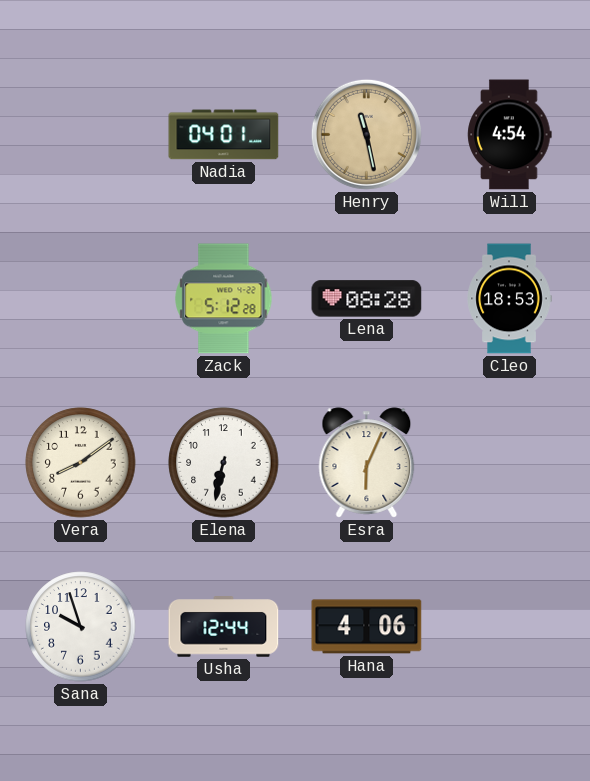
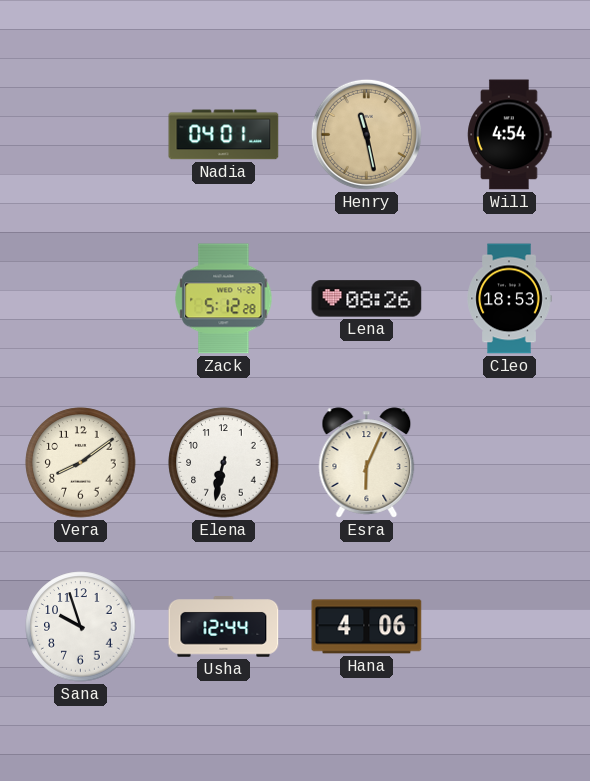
Lena: 08:28 -> 08:26
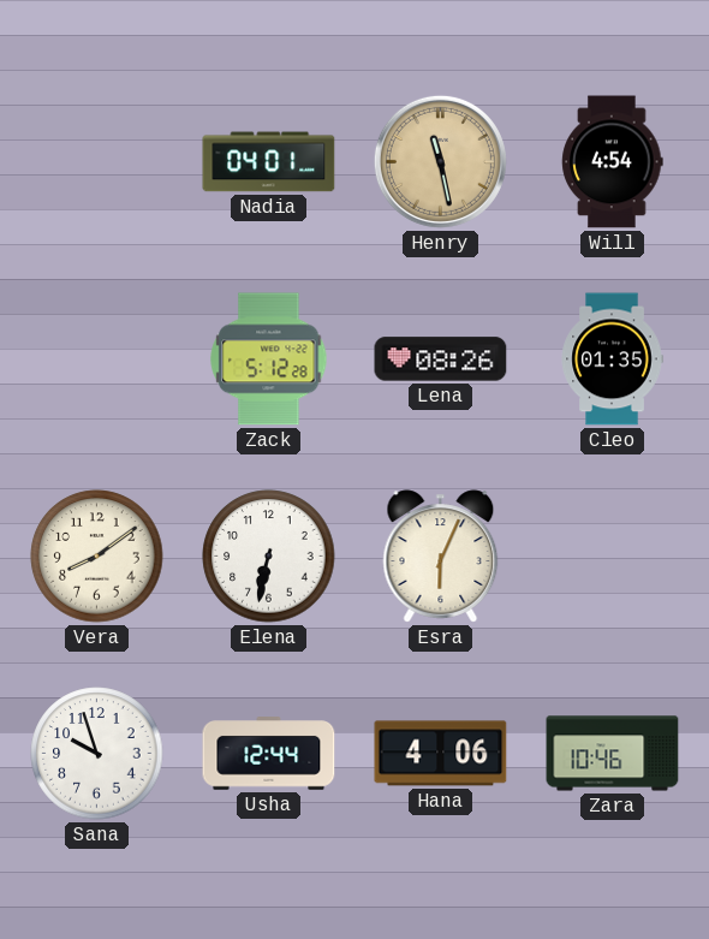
Cleo: 18:53 -> 01:35
Zara: none -> 10:46
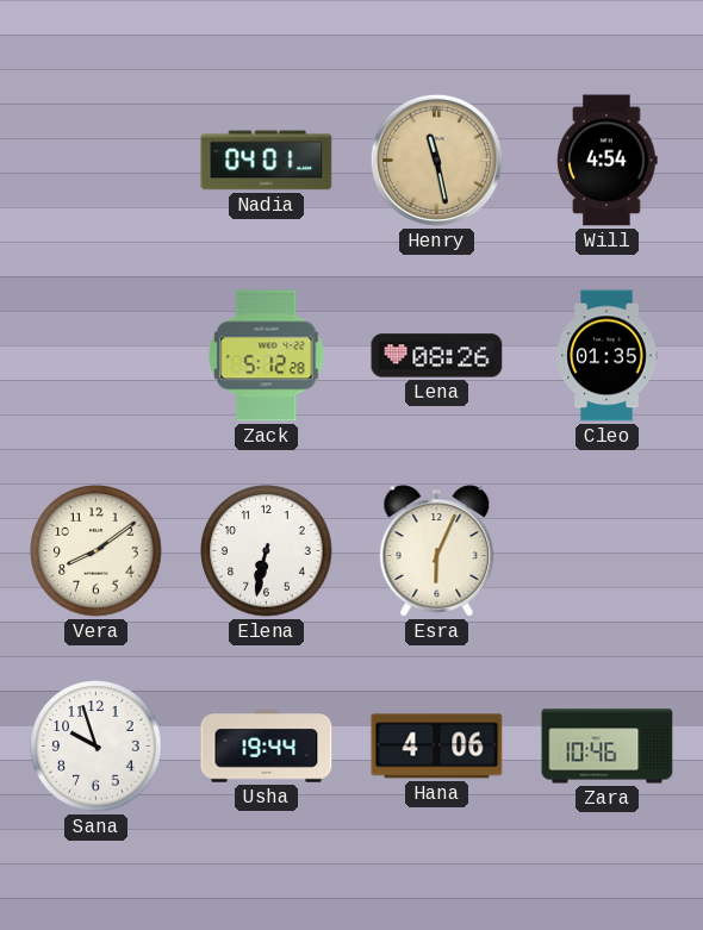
Usha: 12:44 -> 19:44
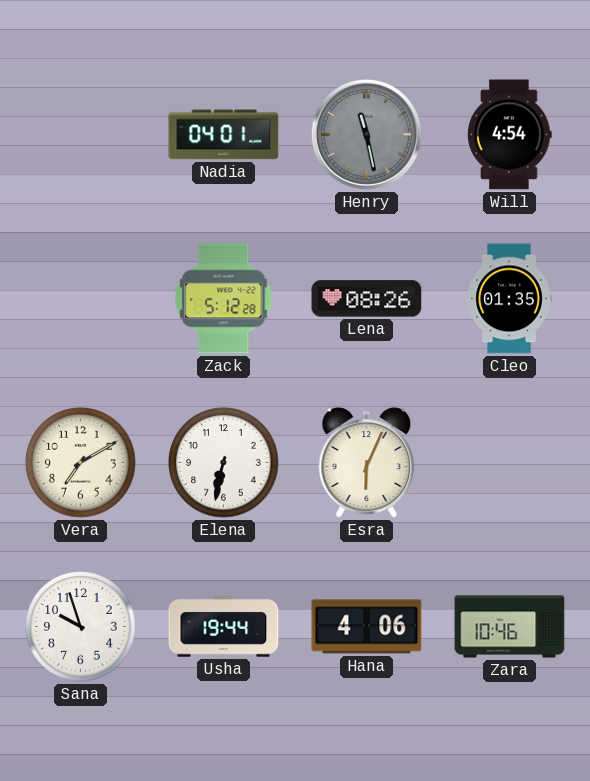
Henry dial: champagne -> grey
Vera: 8:09 -> 7:10
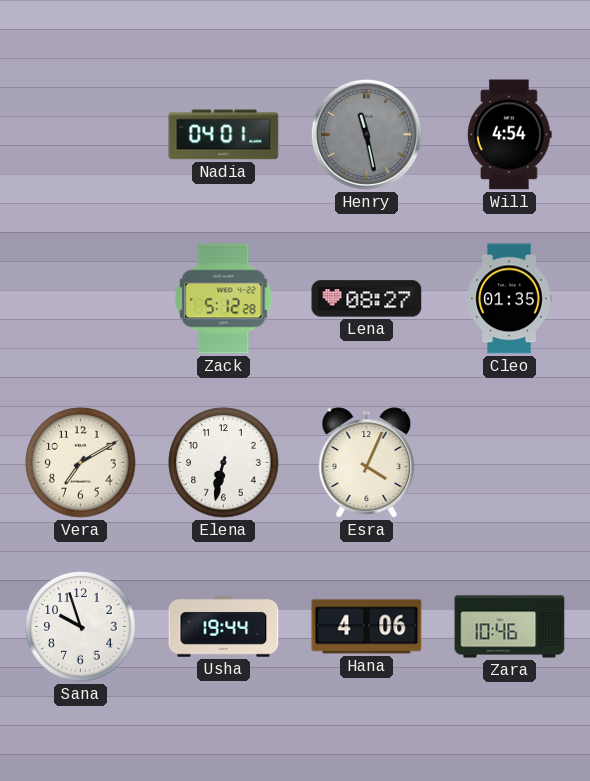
Lena: 08:26 -> 08:27
Esra: 6:04 -> 4:04
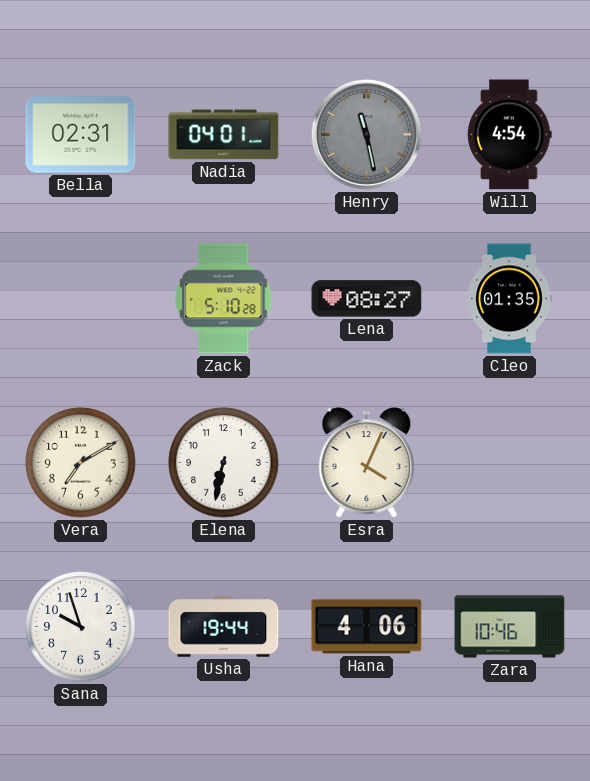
Bella: none -> 02:31
Zack: 5:12 -> 5:10
